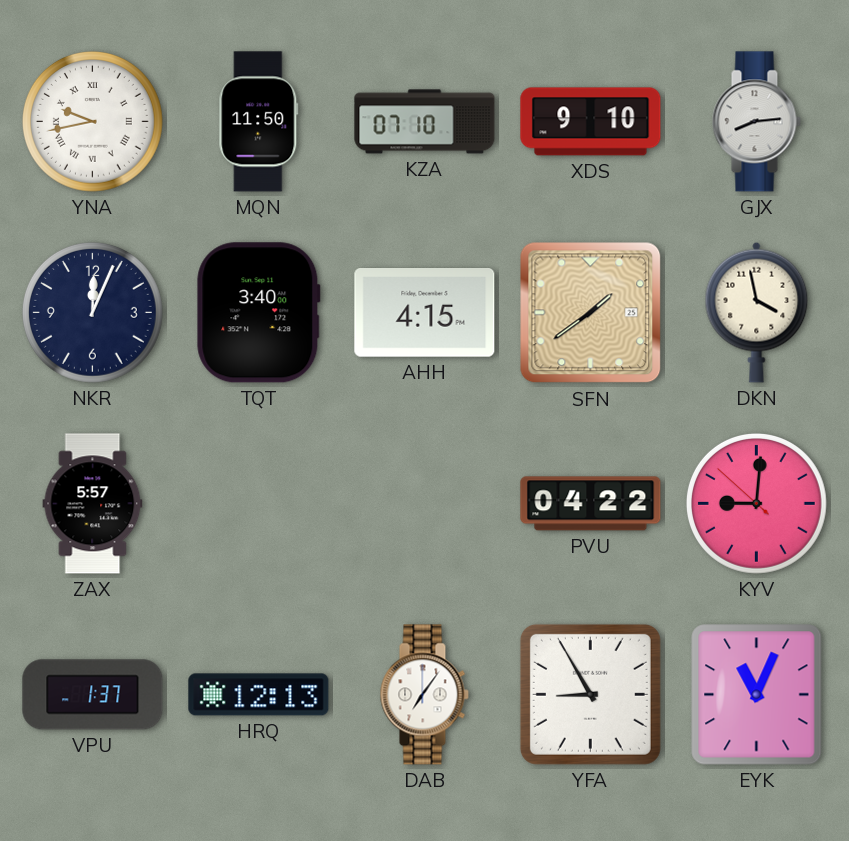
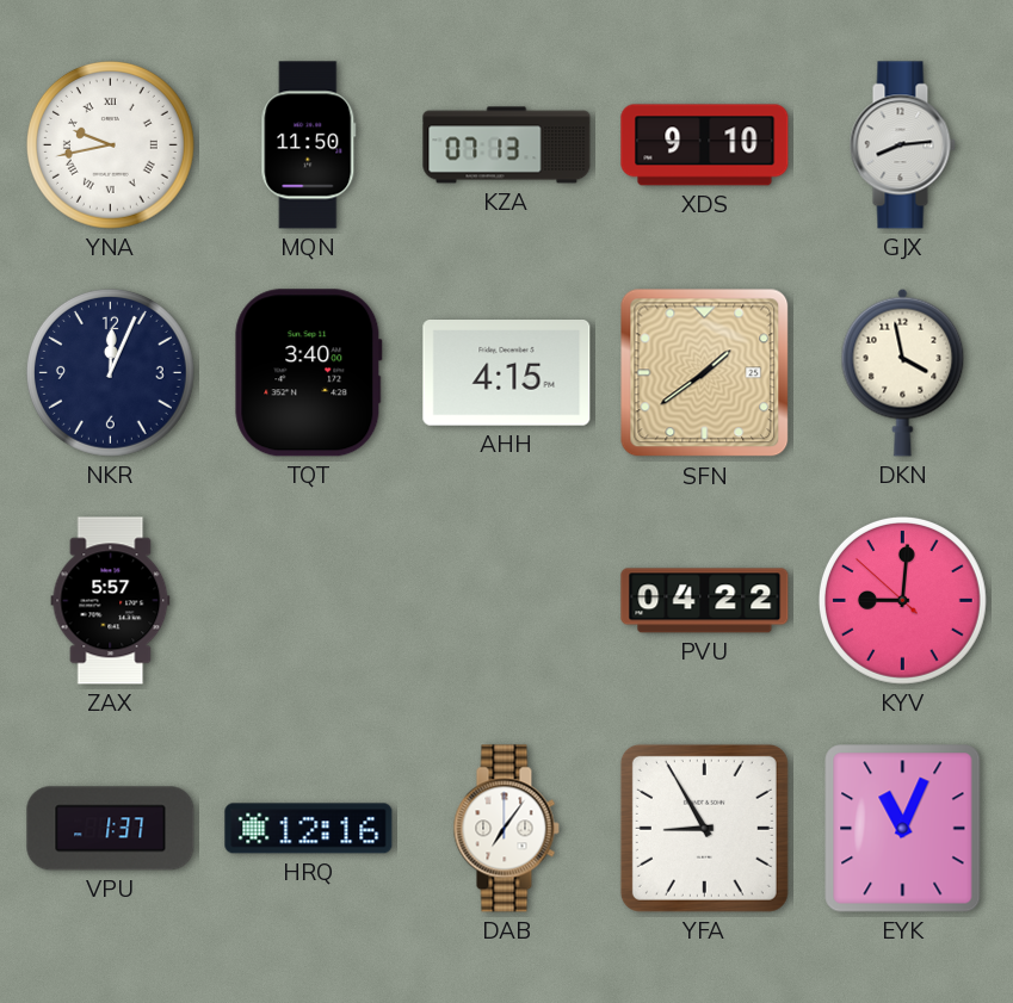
KZA: 07:10 -> 07:13
HRQ: 12:13 -> 12:16
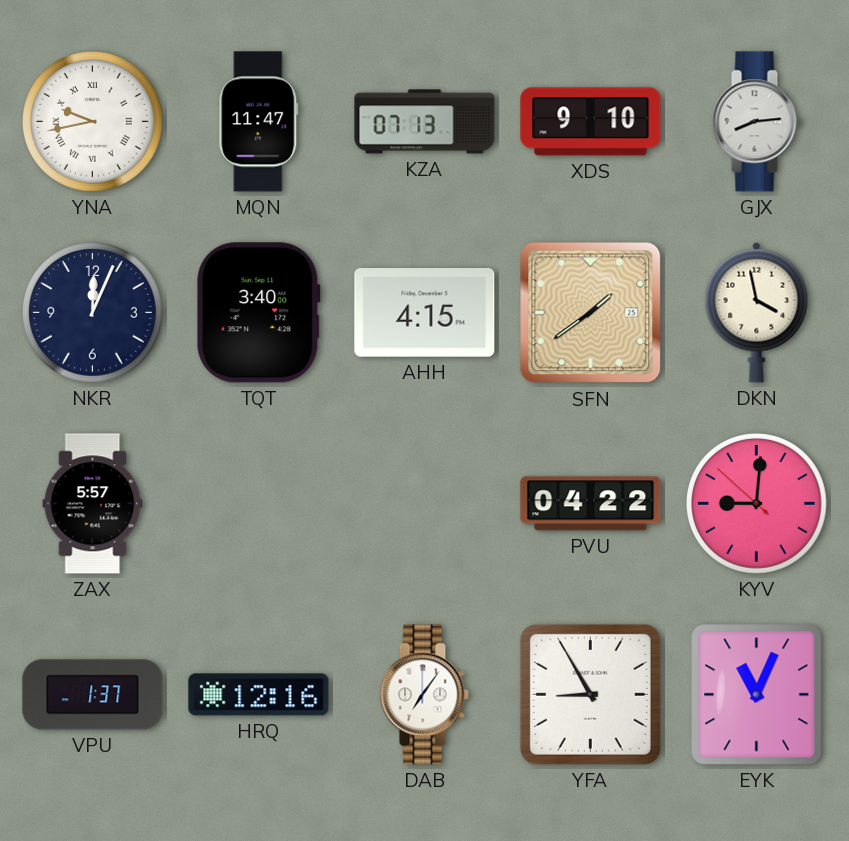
MQN: 11:50 -> 11:47
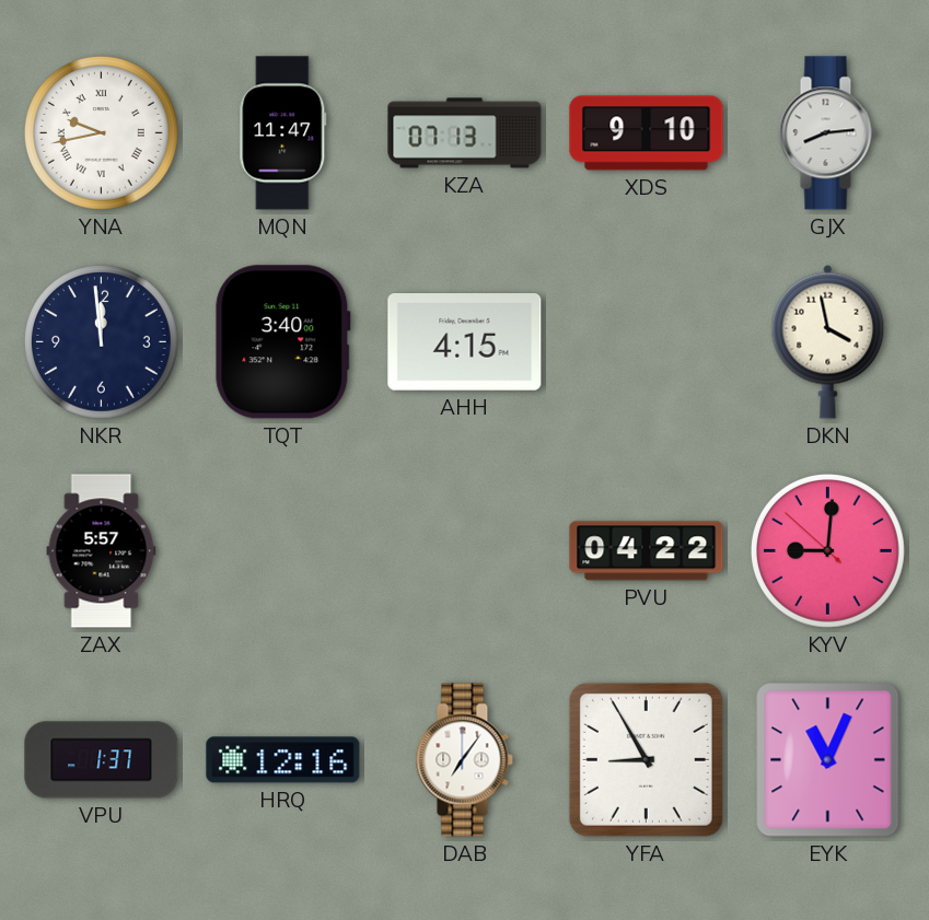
NKR: 12:04 -> 11:59
SFN: 1:39 -> none
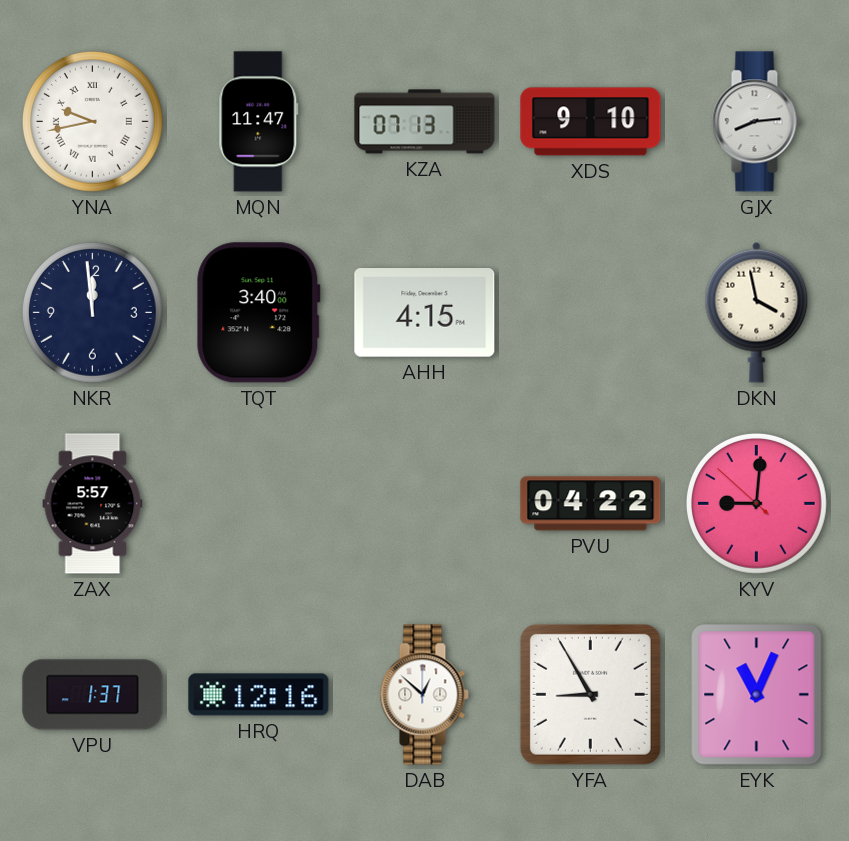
DAB: 7:06 -> 12:52
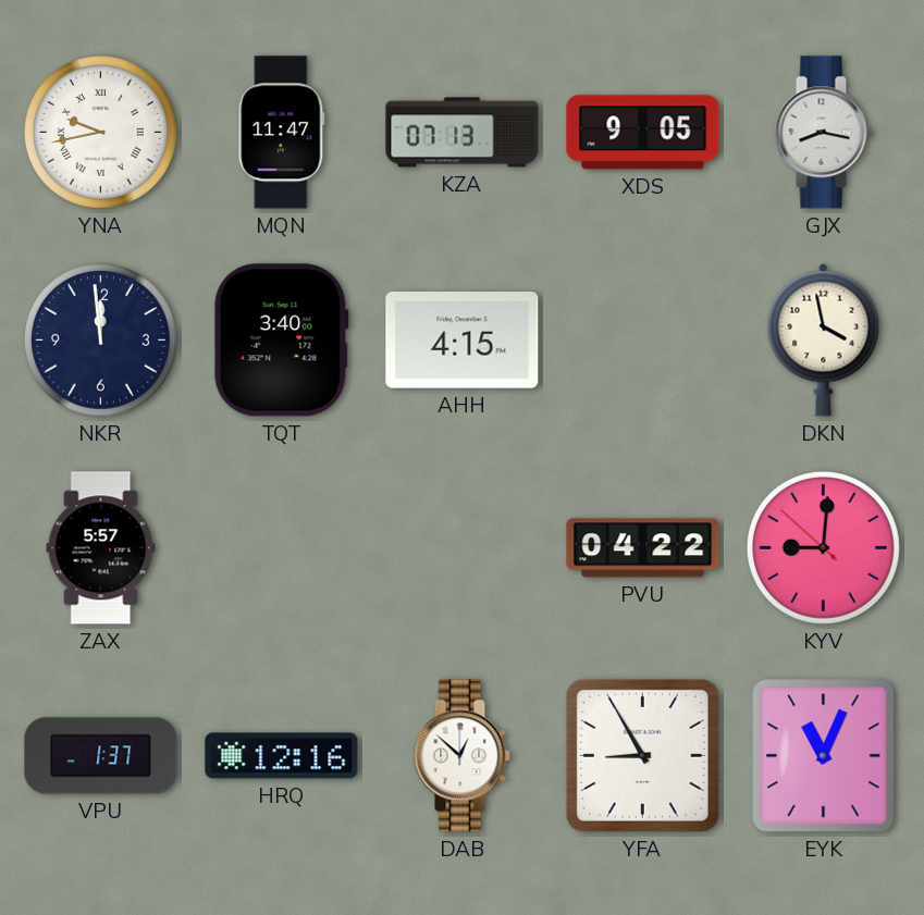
XDS: 9:10 -> 9:05
GJX: 8:14 -> 8:17
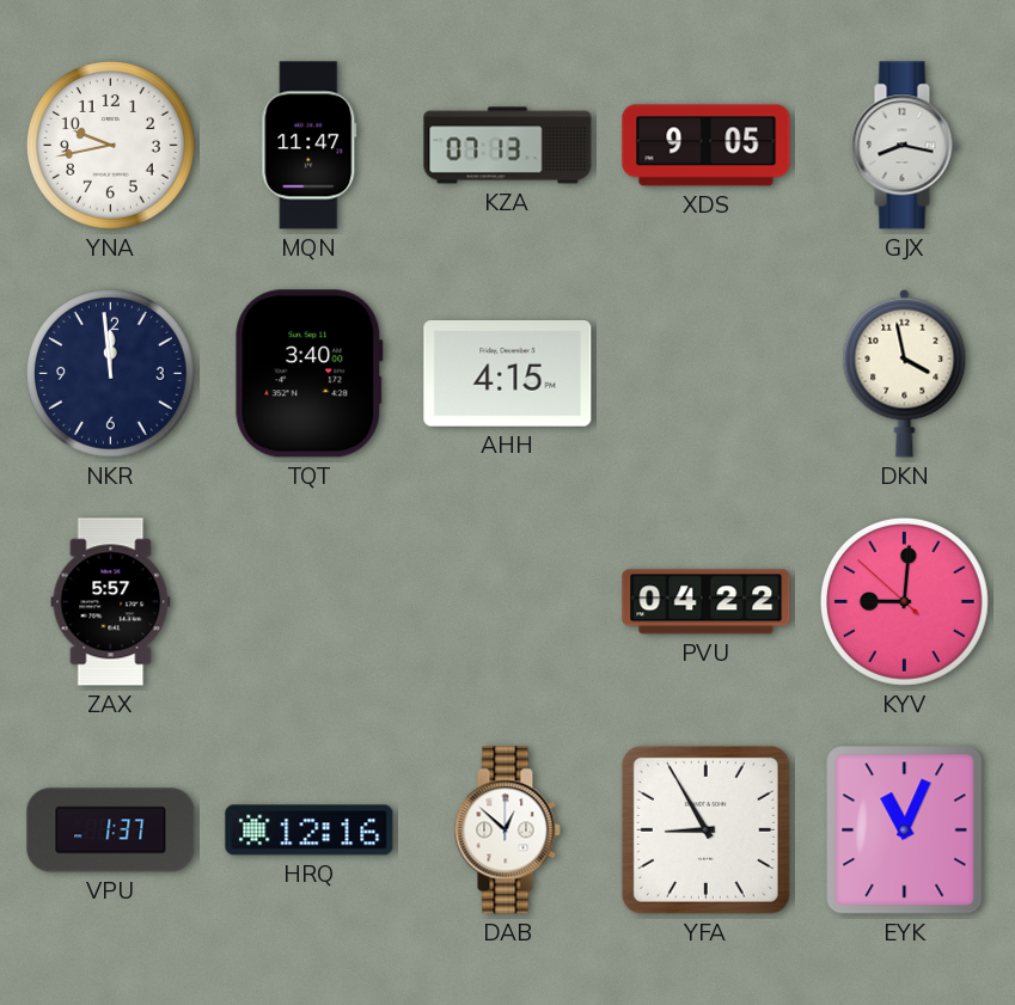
YNA numerals: Roman -> Arabic
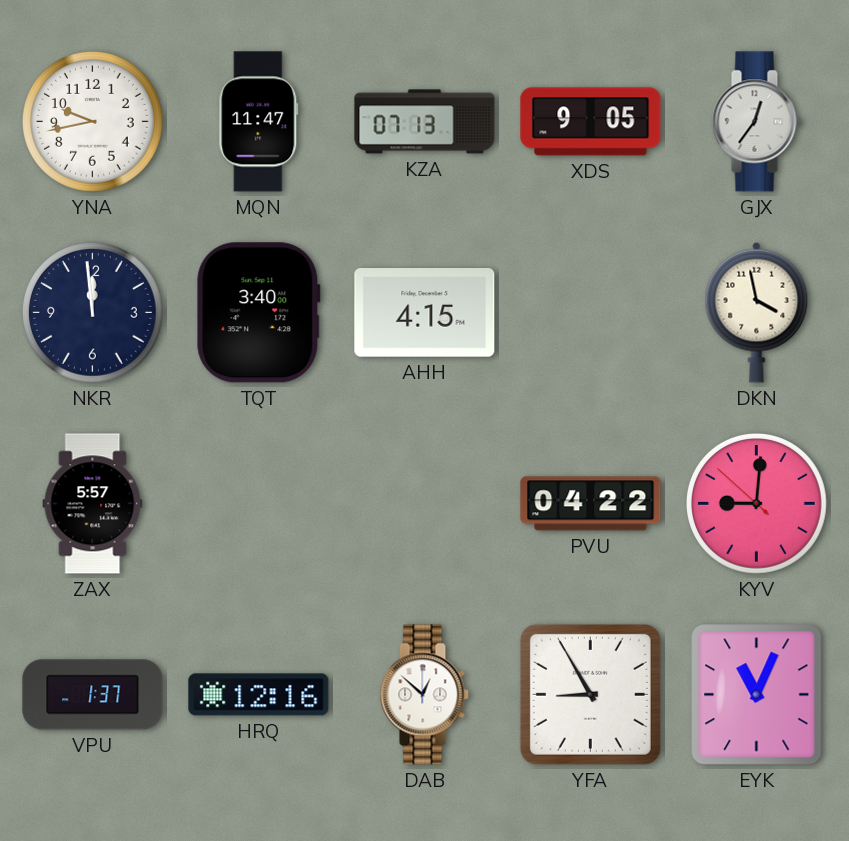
GJX: 8:17 -> 12:36
